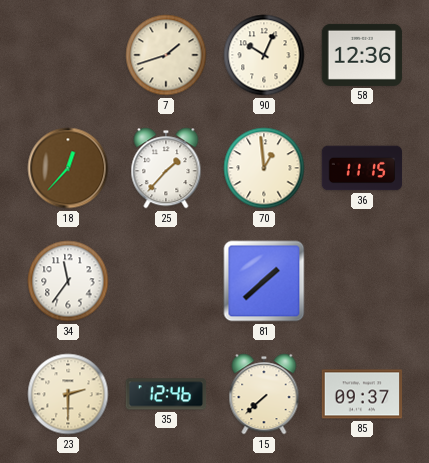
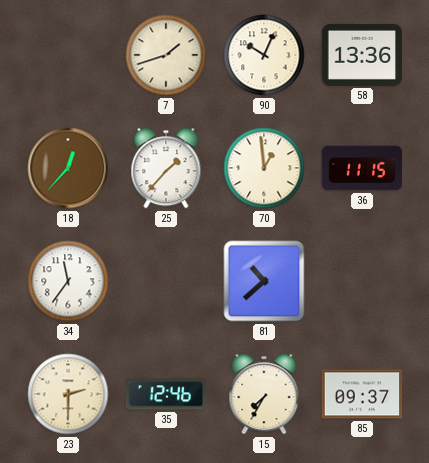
58: 12:36 -> 13:36
81: 1:38 -> 10:38
15: 7:38 -> 7:35
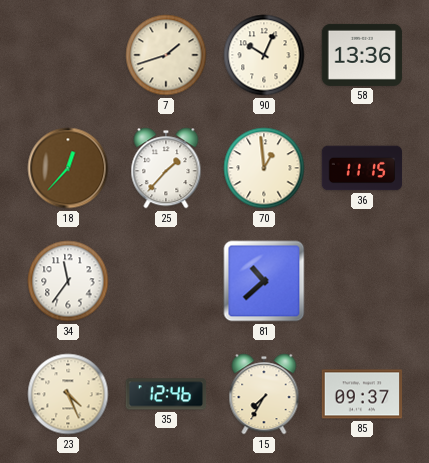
23: 2:30 -> 4:26
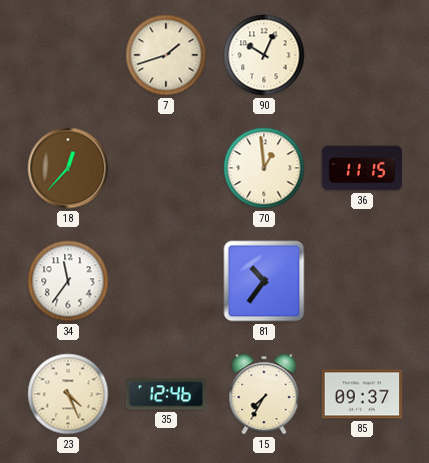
58: 13:36 -> none
25: 1:37 -> none
81: 10:38 -> 10:36
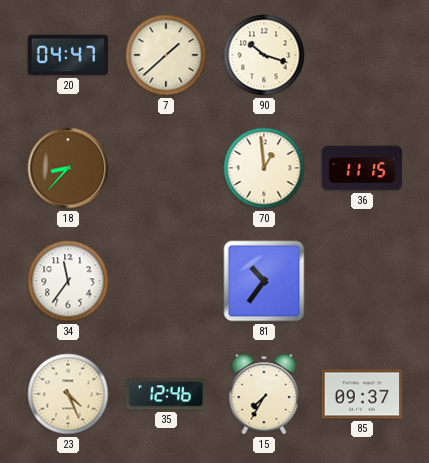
20: none -> 04:47
7: 1:42 -> 1:38
90: 10:04 -> 10:18
18: 12:37 -> 8:37
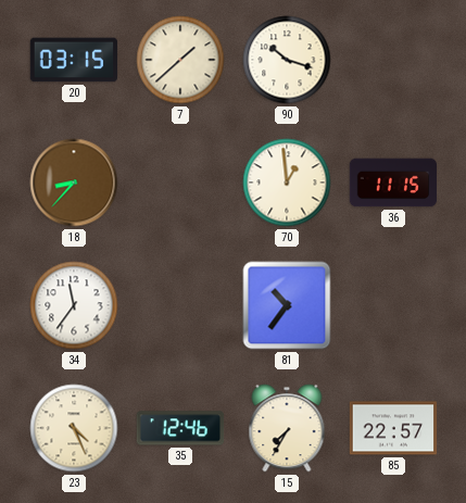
20: 04:47 -> 03:15
85: 09:37 -> 22:57
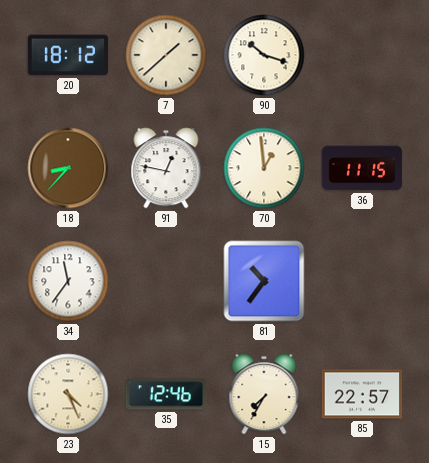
20: 03:15 -> 18:12
91: none -> 12:47
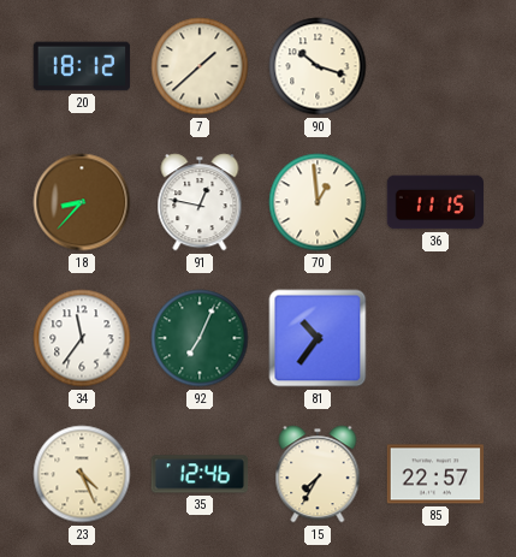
92: none -> 7:04
